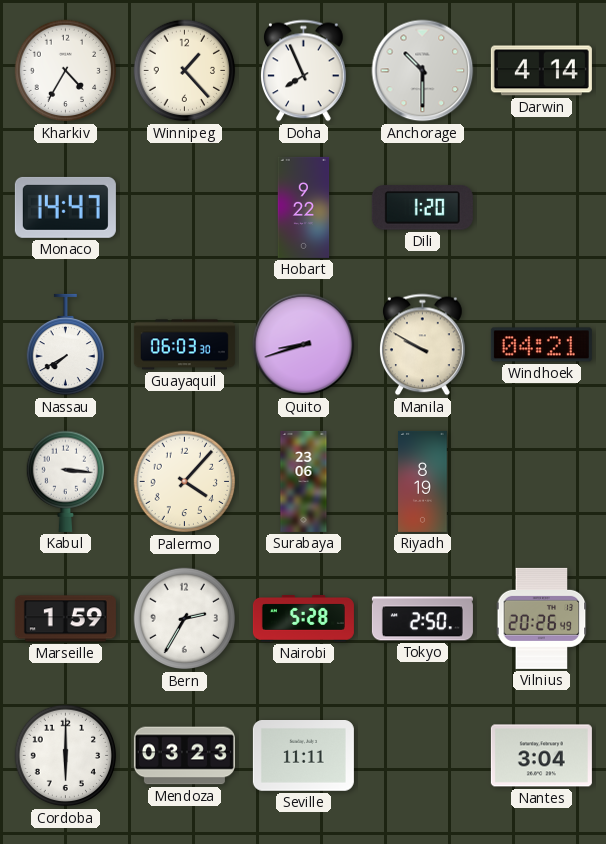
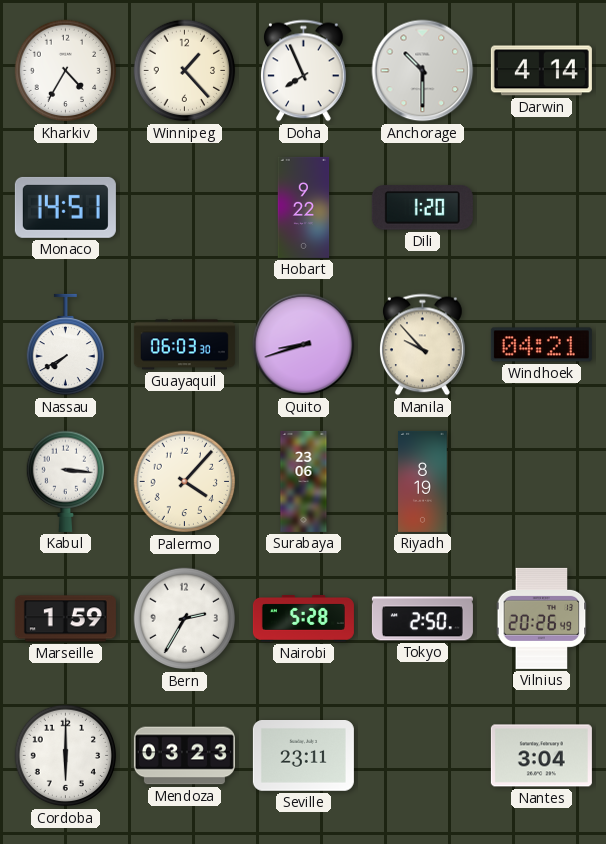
Monaco: 14:47 -> 14:51
Manila: 9:50 -> 9:53
Seville: 11:11 -> 23:11
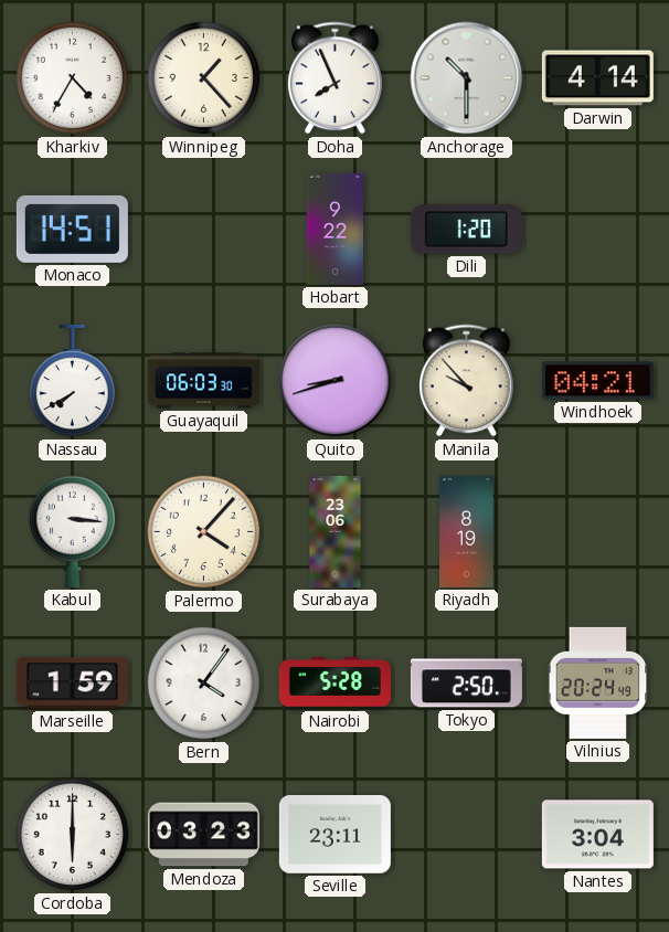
Bern: 2:35 -> 4:06
Vilnius: 20:26 -> 20:24
